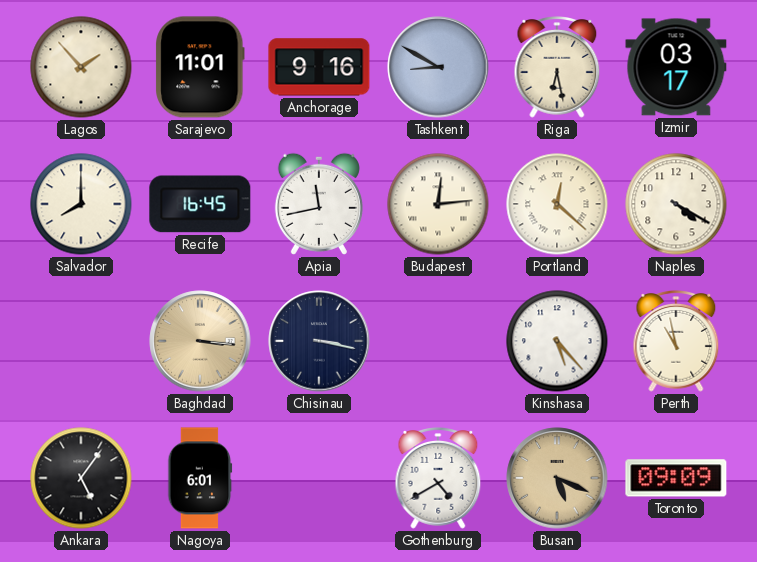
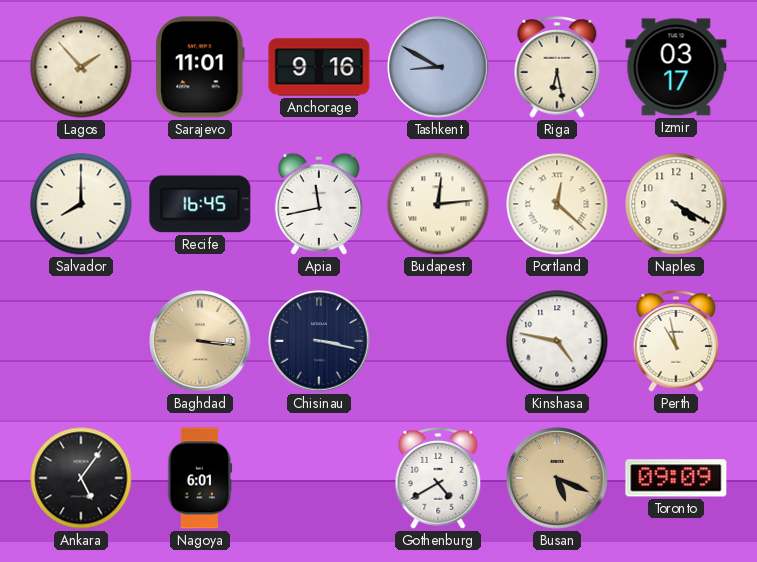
Kinshasa: 5:23 -> 4:47
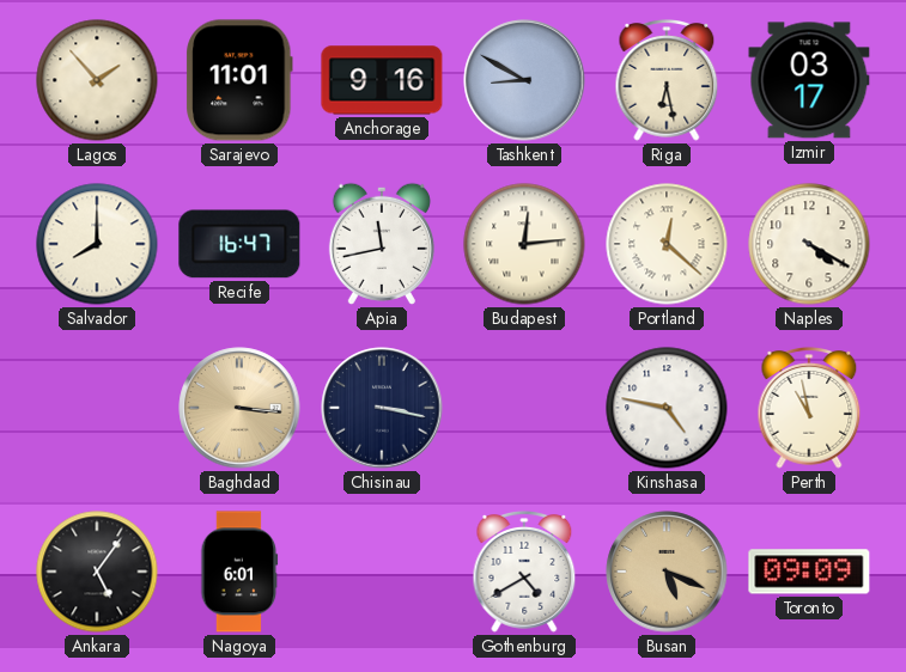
Recife: 16:45 -> 16:47
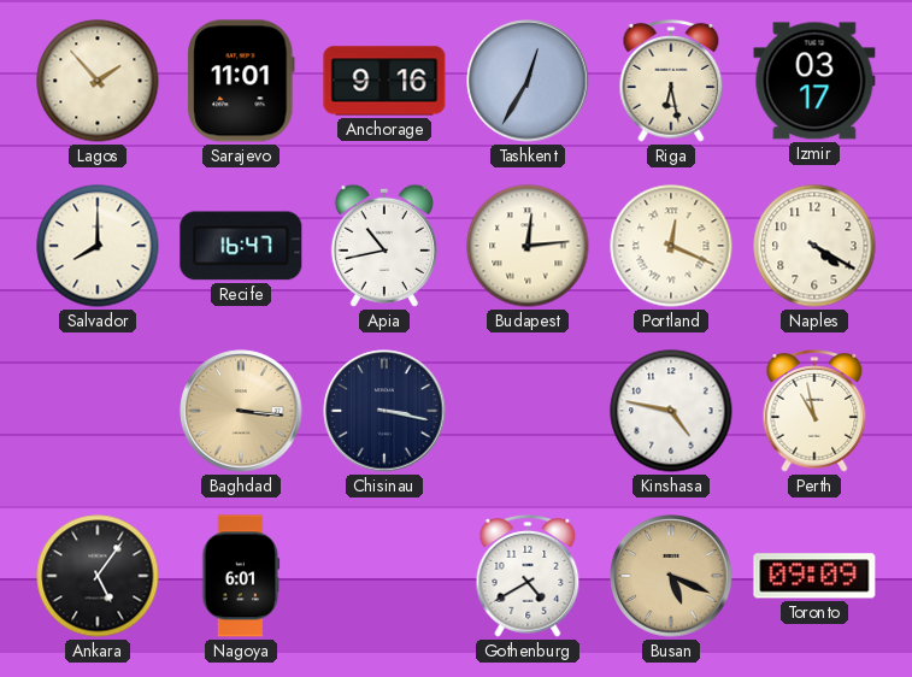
Tashkent: 8:50 -> 12:35
Apia: 11:43 -> 10:43
Portland: 12:22 -> 12:19
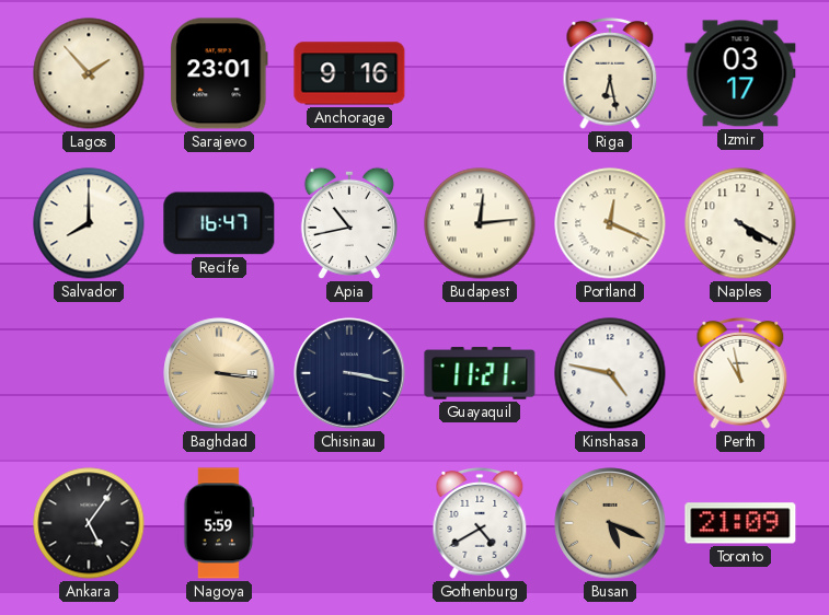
Sarajevo: 11:01 -> 23:01
Tashkent: 12:35 -> none
Guayaquil: none -> 11:21
Nagoya: 6:01 -> 5:59
Toronto: 09:09 -> 21:09
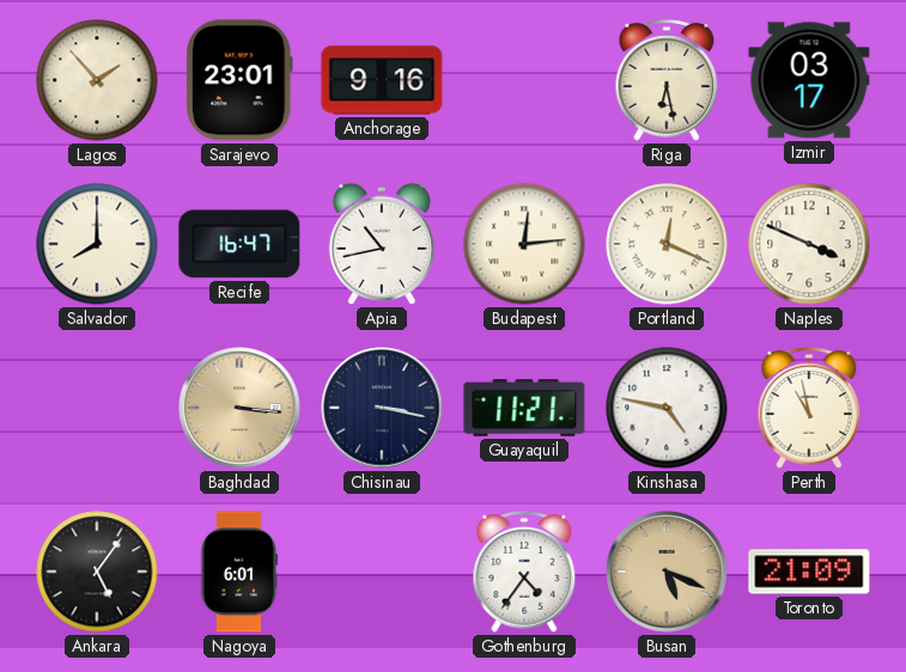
Naples: 4:20 -> 3:49
Nagoya: 5:59 -> 6:01
Gothenburg: 4:40 -> 4:36
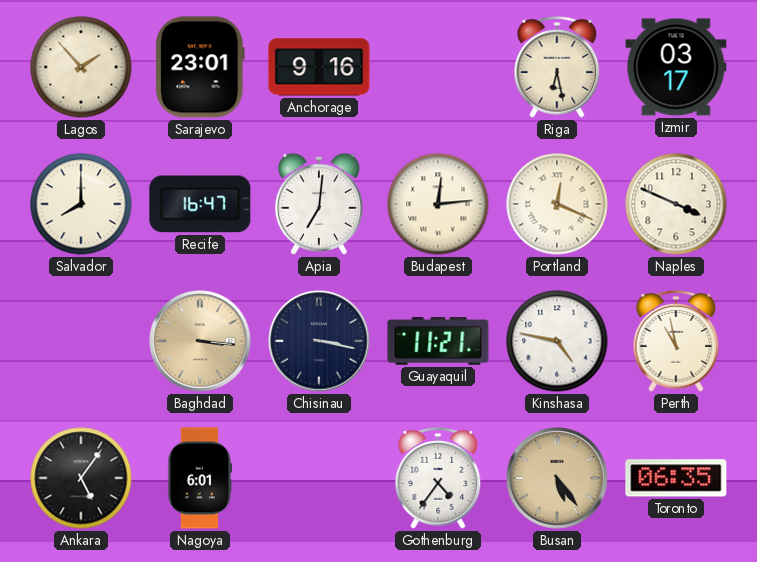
Apia: 10:43 -> 7:01
Busan: 5:19 -> 5:24
Toronto: 21:09 -> 06:35
